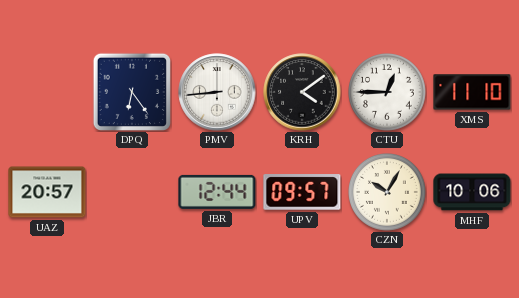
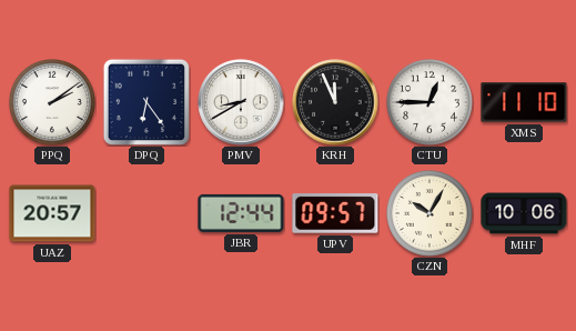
PPQ: none -> 2:09
PMV: 8:44 -> 8:40
KRH: 4:09 -> 11:56
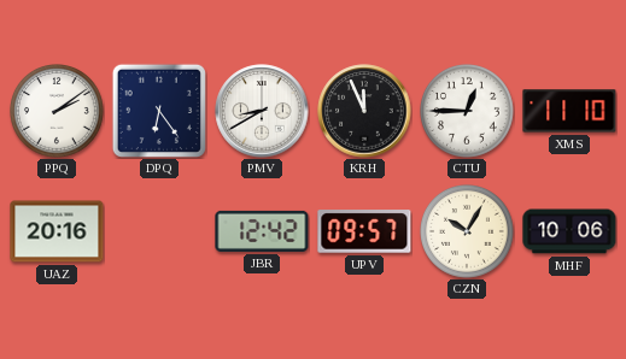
UAZ: 20:57 -> 20:16
JBR: 12:44 -> 12:42
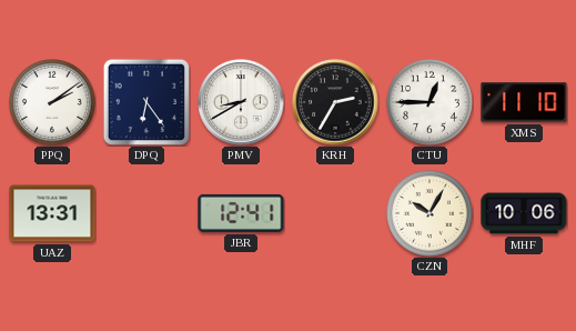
KRH: 11:56 -> 2:35
UAZ: 20:16 -> 13:31
JBR: 12:42 -> 12:41
UPV: 09:57 -> none
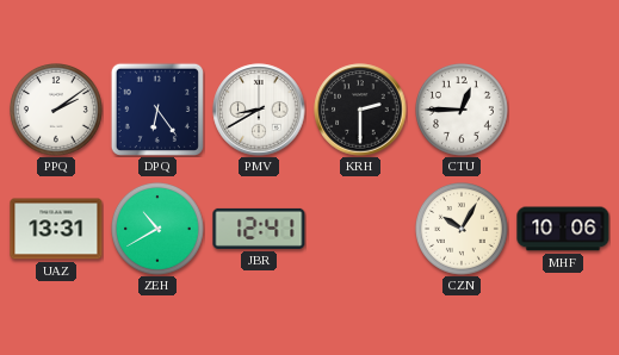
KRH: 2:35 -> 2:30
XMS: 11:10 -> none
ZEH: none -> 10:40
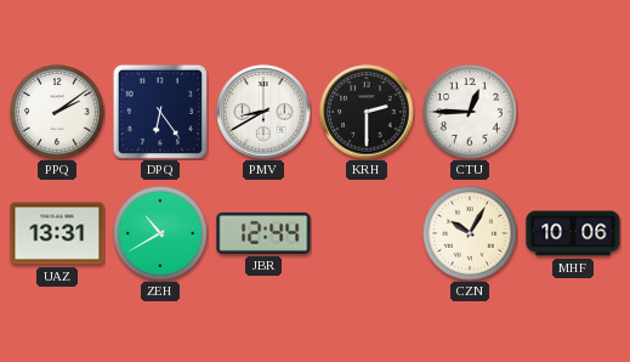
JBR: 12:41 -> 12:44
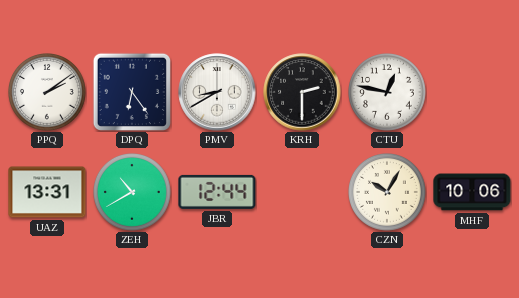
CTU: 12:45 -> 12:47
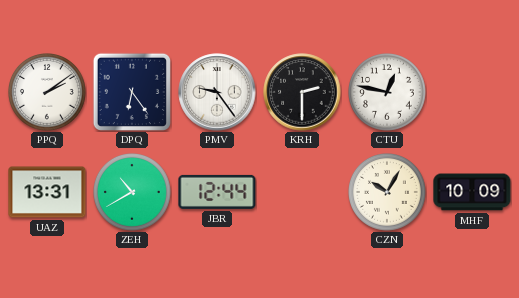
PMV: 8:40 -> 9:24
MHF: 10:06 -> 10:09
